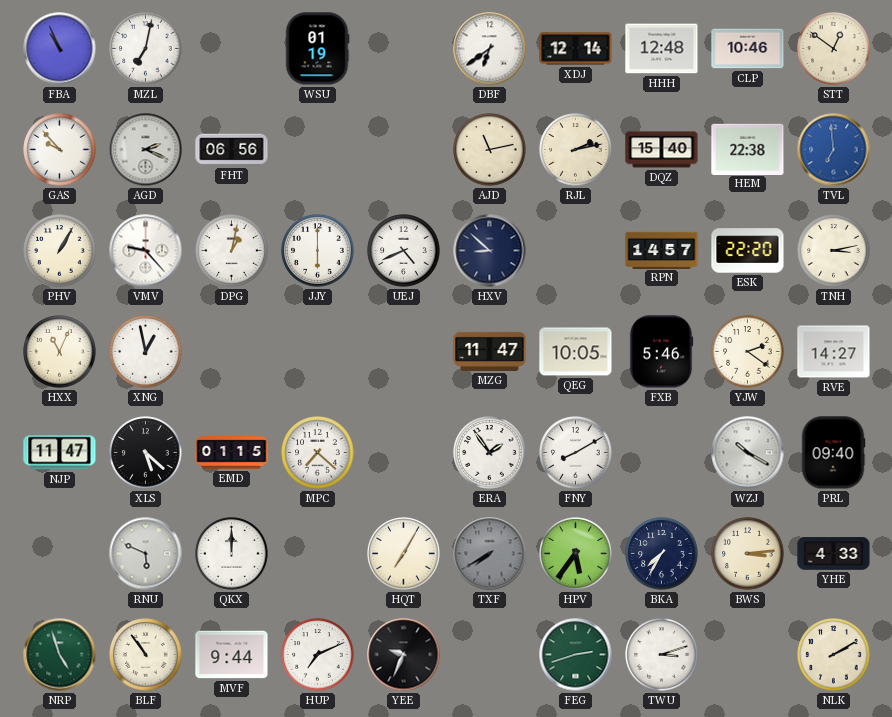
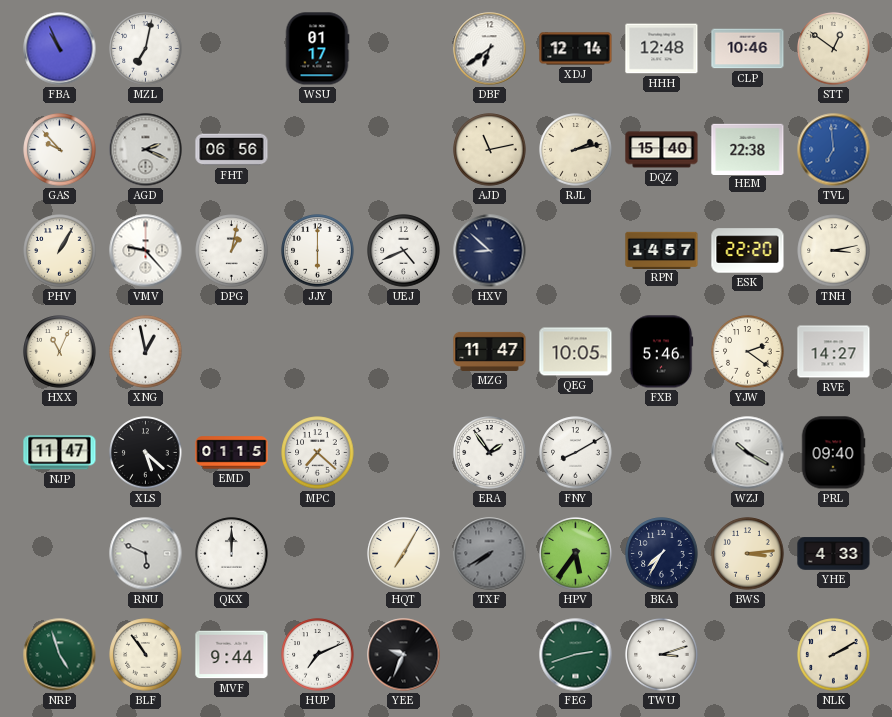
WSU: 01:19 -> 01:17
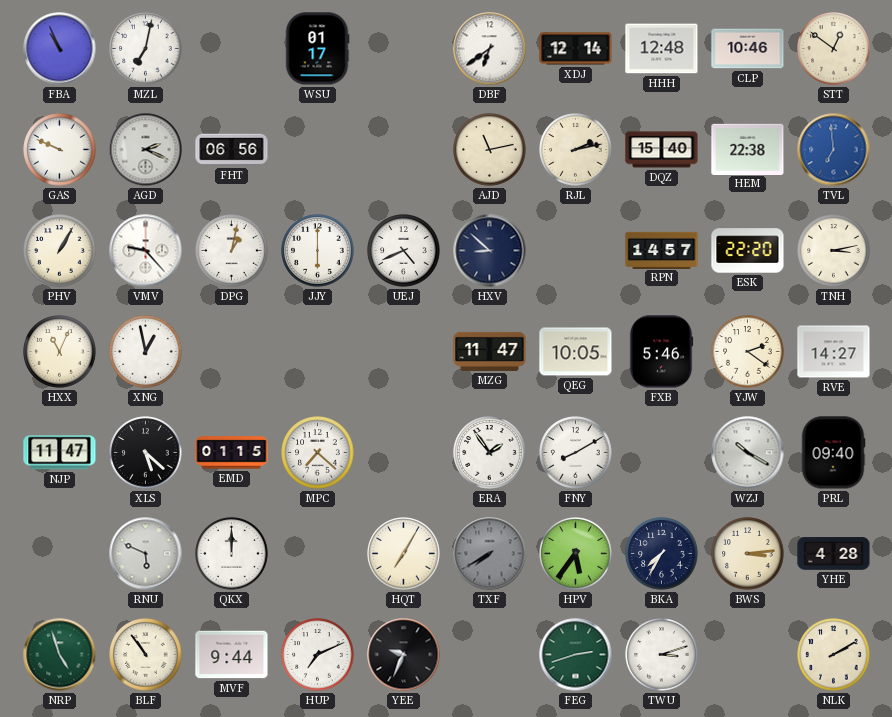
GAS: 9:53 -> 9:49
YHE: 4:33 -> 4:28
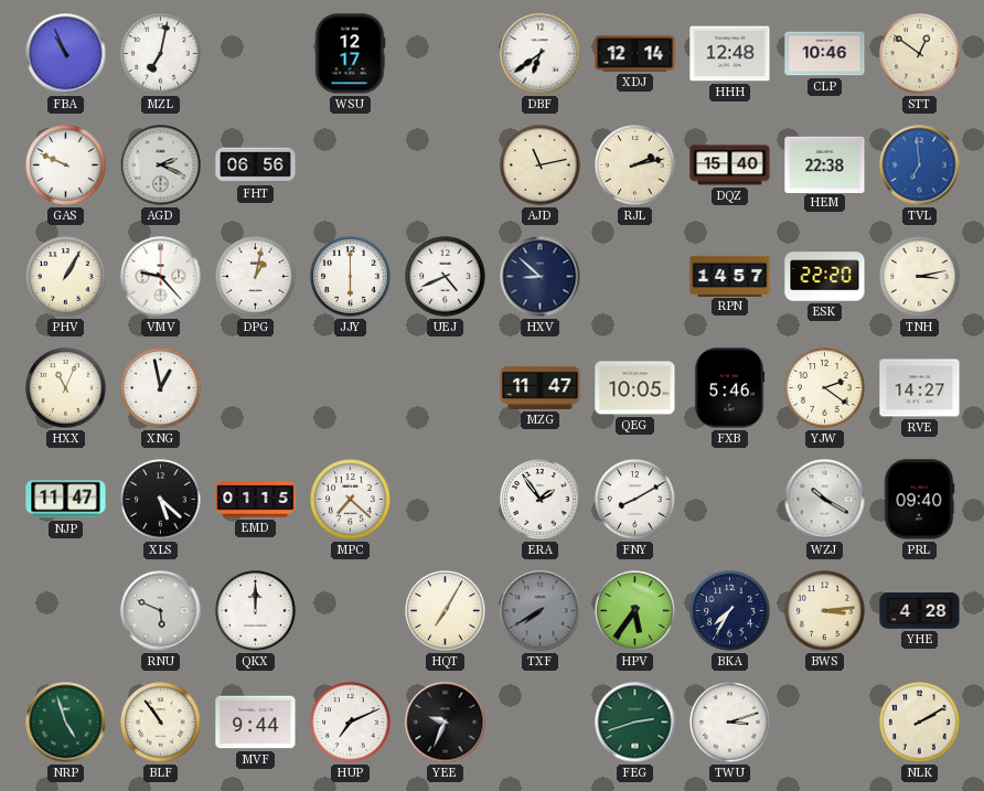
WSU: 01:17 -> 12:17
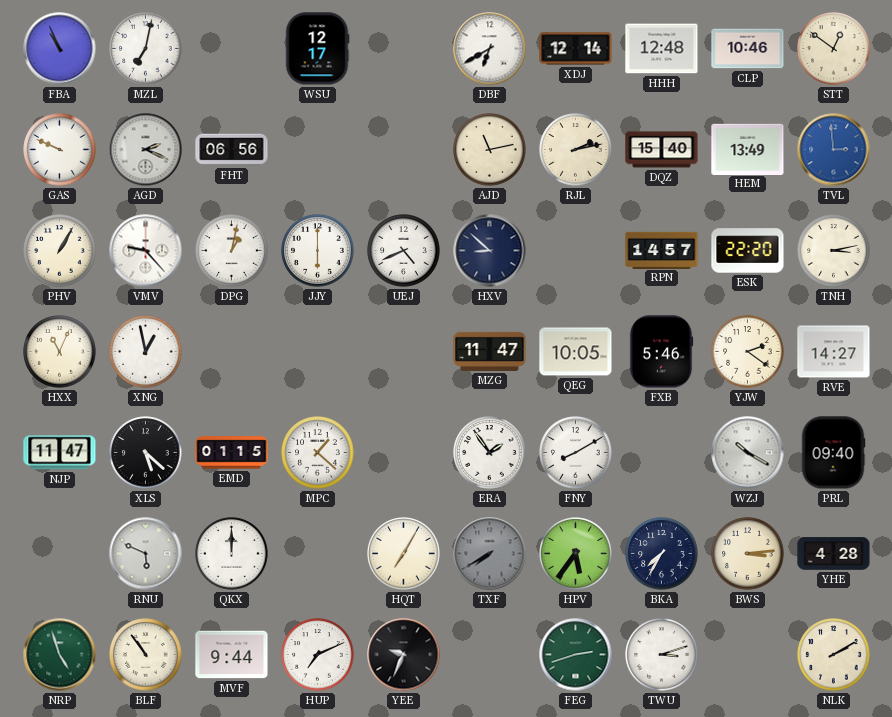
DBF: 6:39 -> 6:40
HEM: 22:38 -> 13:49
TVL: 6:59 -> 2:59
MPC: 7:22 -> 1:22
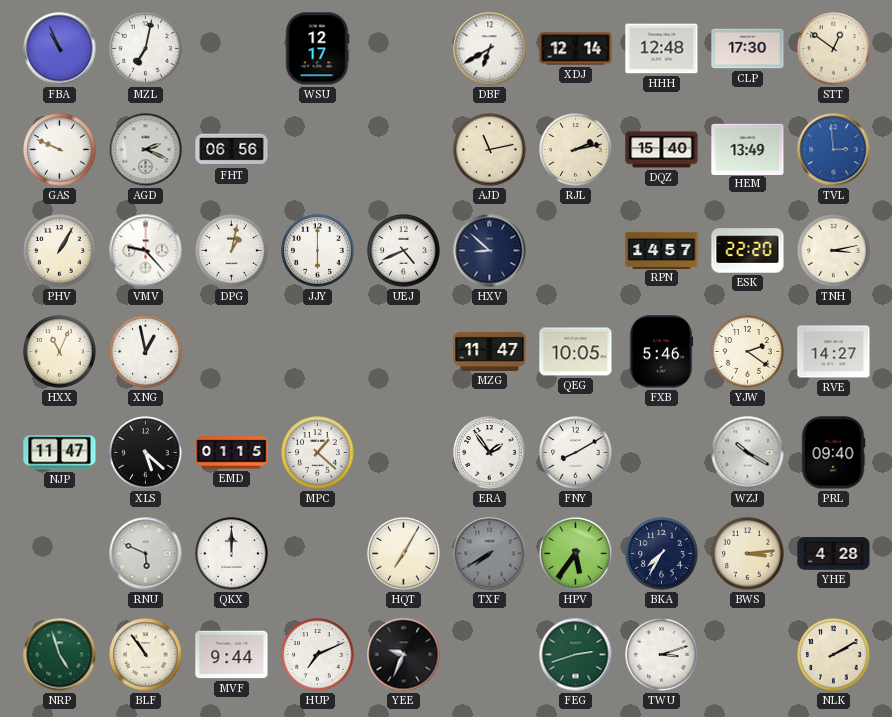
CLP: 10:46 -> 17:30
